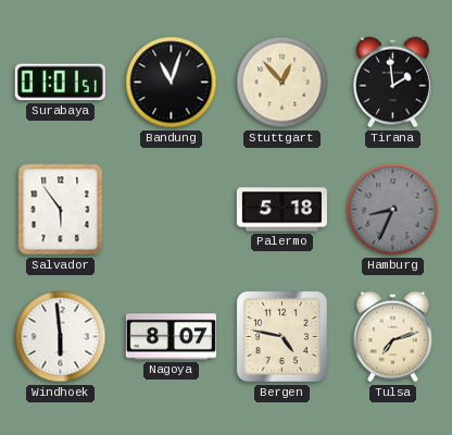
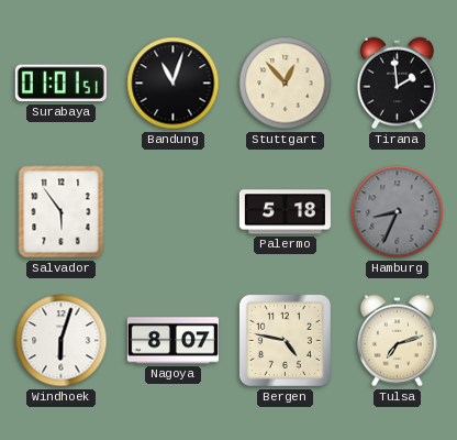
Windhoek: 5:59 -> 6:03
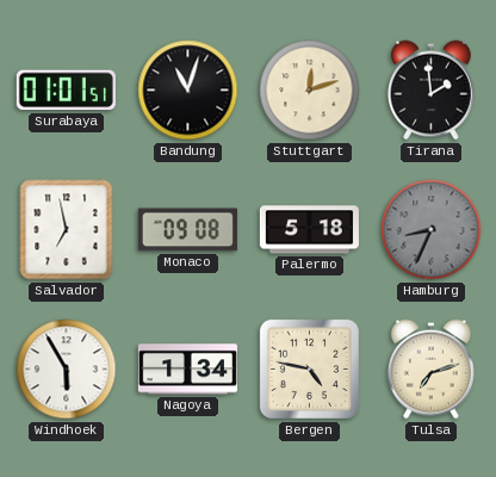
Stuttgart: 12:53 -> 12:12
Salvador: 5:54 -> 6:58
Monaco: none -> 09:08
Windhoek: 6:03 -> 5:55
Nagoya: 8:07 -> 1:34
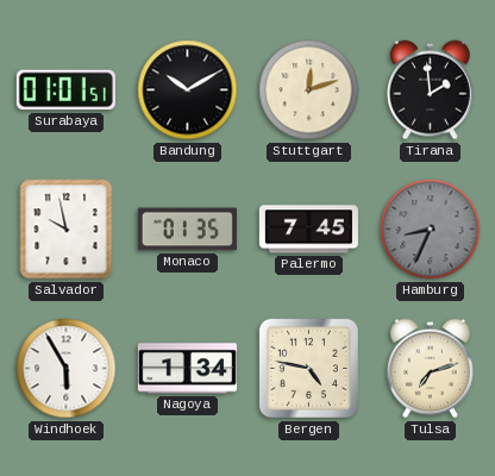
Bandung: 11:03 -> 10:10
Salvador: 6:58 -> 9:58
Monaco: 09:08 -> 01:35
Palermo: 5:18 -> 7:45
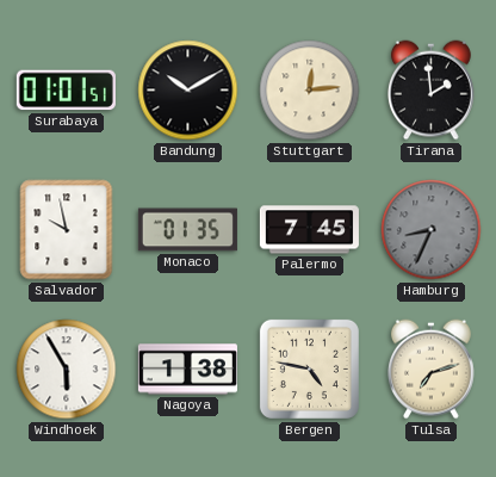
Stuttgart: 12:12 -> 12:14
Nagoya: 1:34 -> 1:38
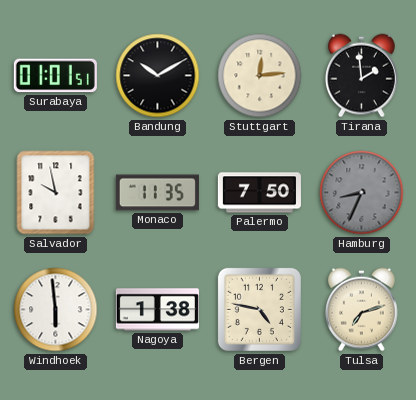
Monaco: 01:35 -> 11:35
Palermo: 7:45 -> 7:50
Windhoek: 5:55 -> 5:59
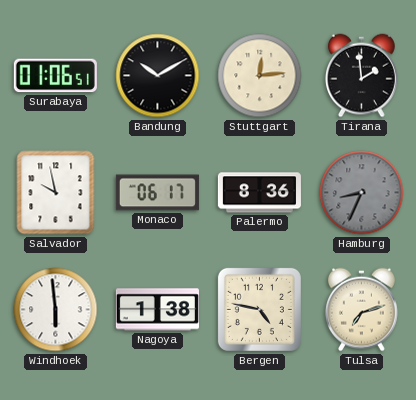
Surabaya: 01:01 -> 01:06
Monaco: 11:35 -> 06:17
Palermo: 7:50 -> 8:36
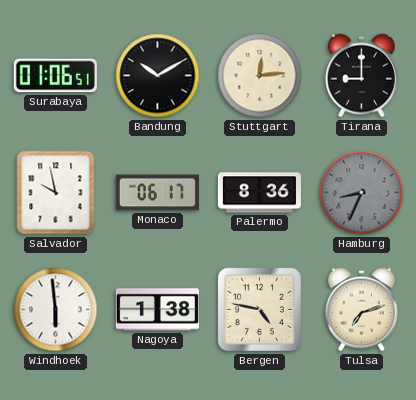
Tirana: 1:59 -> 9:00
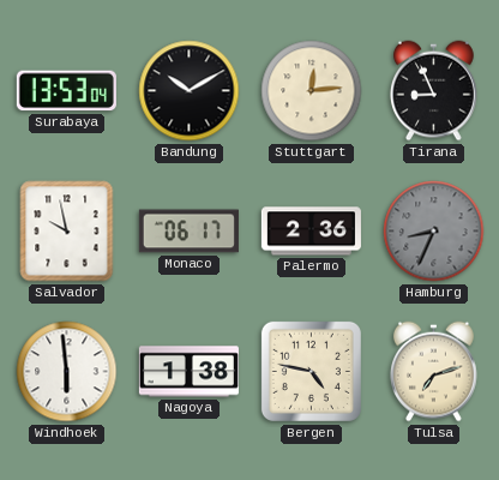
Surabaya: 01:06 -> 13:53
Tirana: 9:00 -> 8:56
Palermo: 8:36 -> 2:36
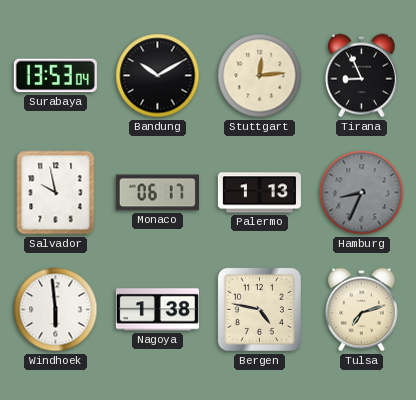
Palermo: 2:36 -> 1:13
